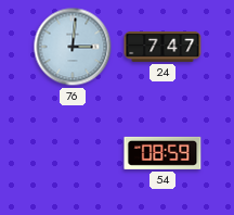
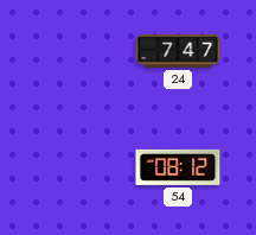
76: 3:01 -> none
54: 08:59 -> 08:12
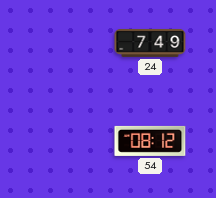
24: 7:47 -> 7:49
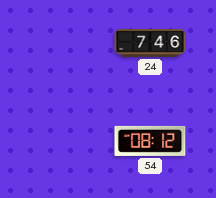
24: 7:49 -> 7:46
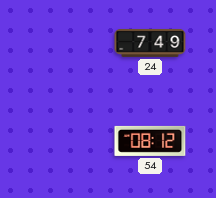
24: 7:46 -> 7:49
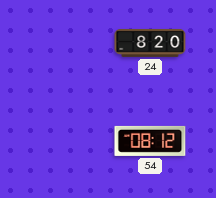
24: 7:49 -> 8:20
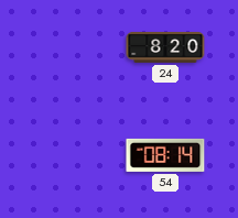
54: 08:12 -> 08:14
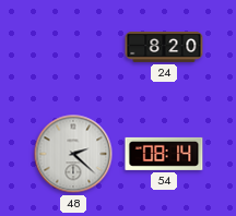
48: none -> 2:22
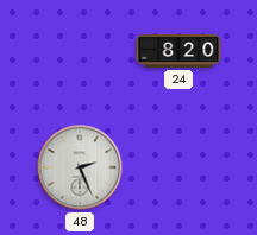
48: 2:22 -> 2:26
54: 08:14 -> none
